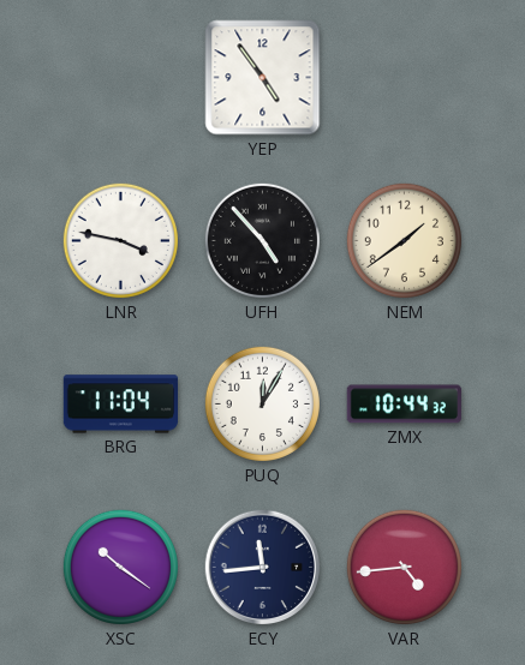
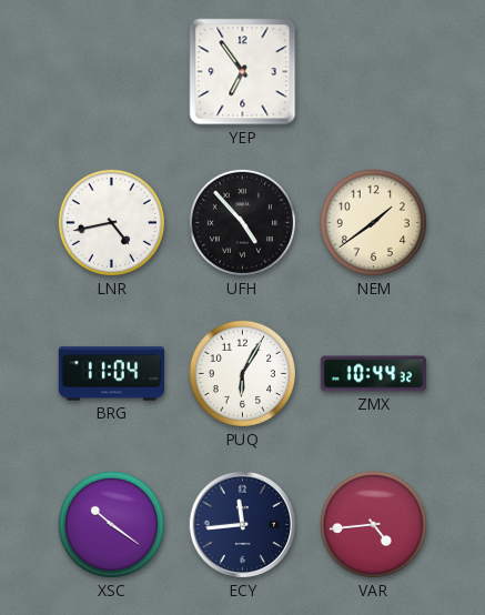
YEP: 4:54 -> 6:54
LNR: 3:47 -> 4:43
PUQ: 12:05 -> 6:05
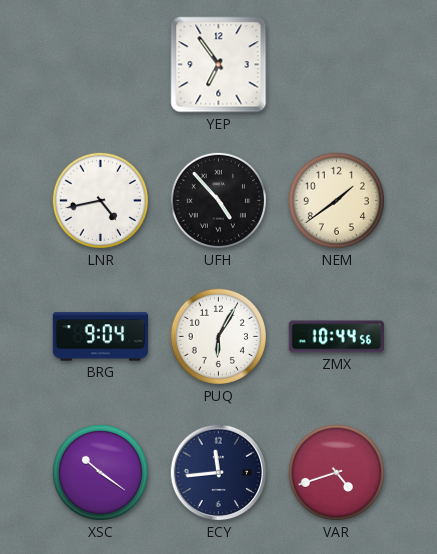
BRG: 11:04 -> 9:04
ZMX: 10:44:32 -> 10:44:56
VAR: 4:44 -> 4:42
